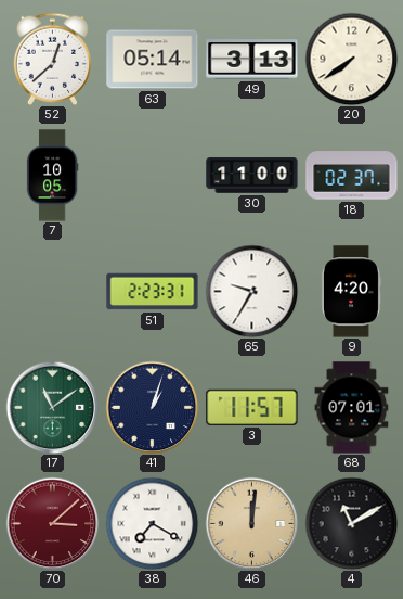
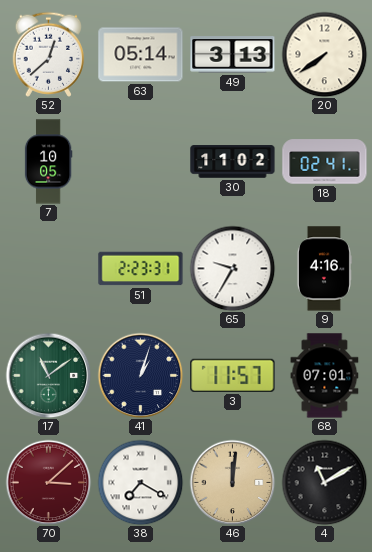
30: 11:00 -> 11:02
18: 02:37 -> 02:41
9: 4:20 -> 4:16
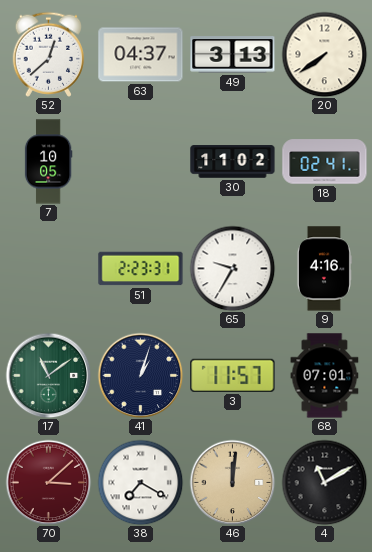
63: 05:14 -> 04:37
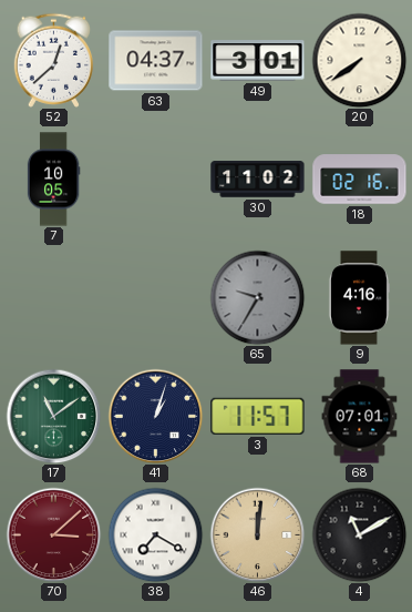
49: 3:13 -> 3:01
18: 02:41 -> 02:16
51: 2:23 -> none
65 dial: white -> grey
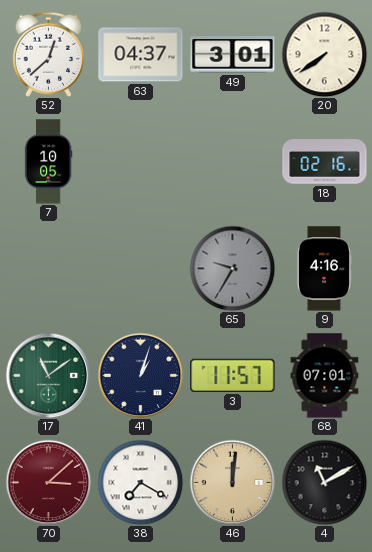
30: 11:02 -> none
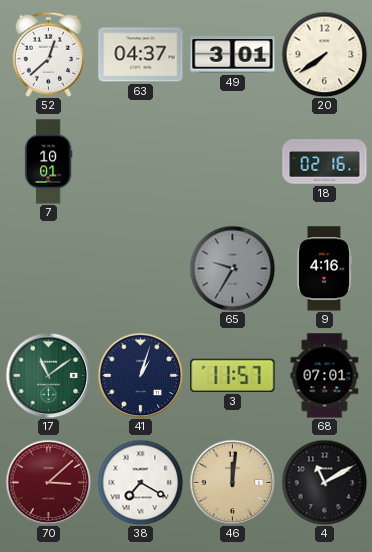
7: 10:05 -> 10:01
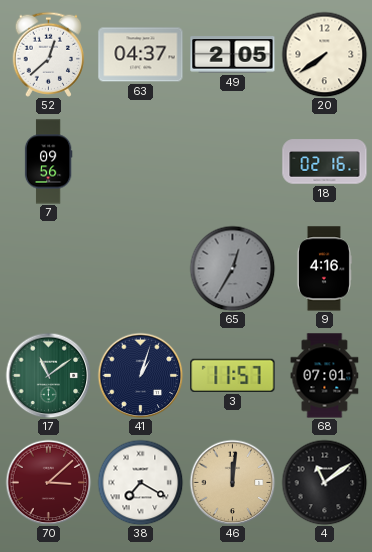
49: 3:01 -> 2:05
7: 10:01 -> 09:56
65: 9:35 -> 12:35
4: 11:10 -> 11:09
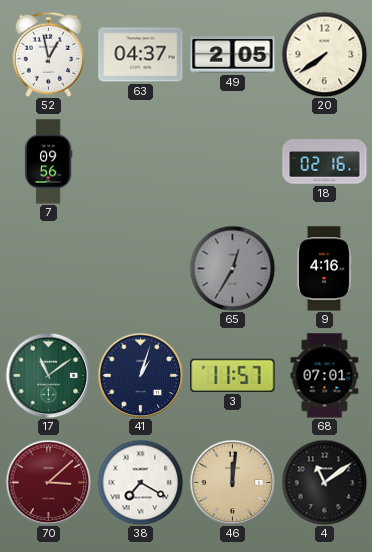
52: 12:38 -> 12:58
